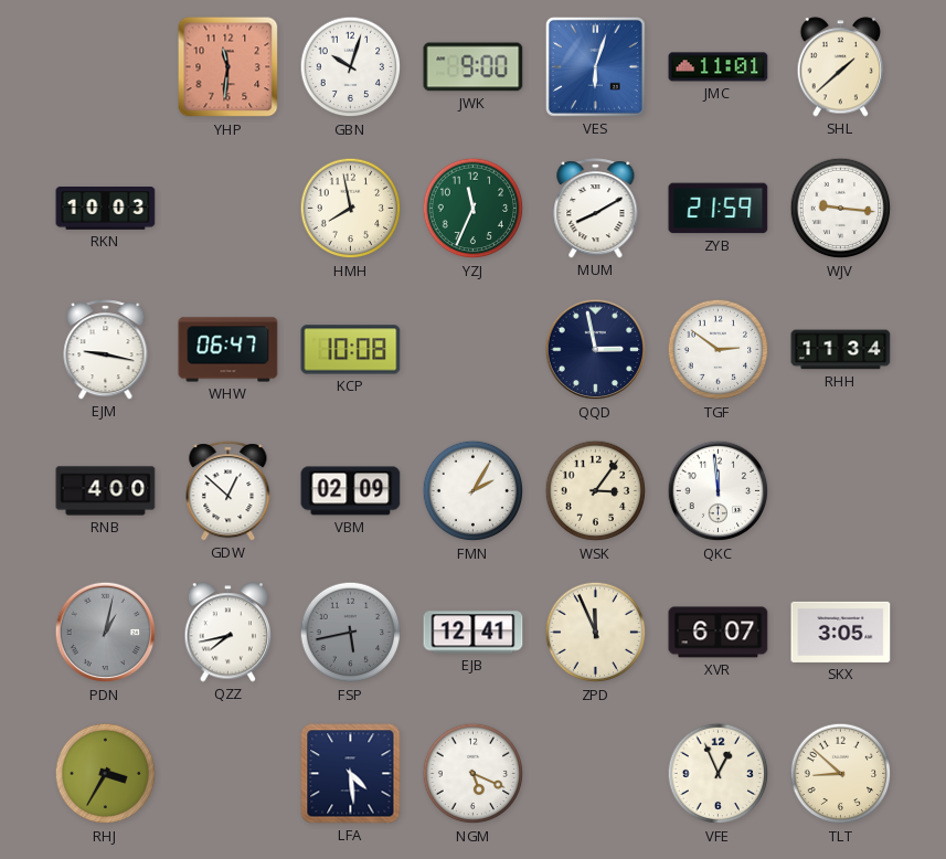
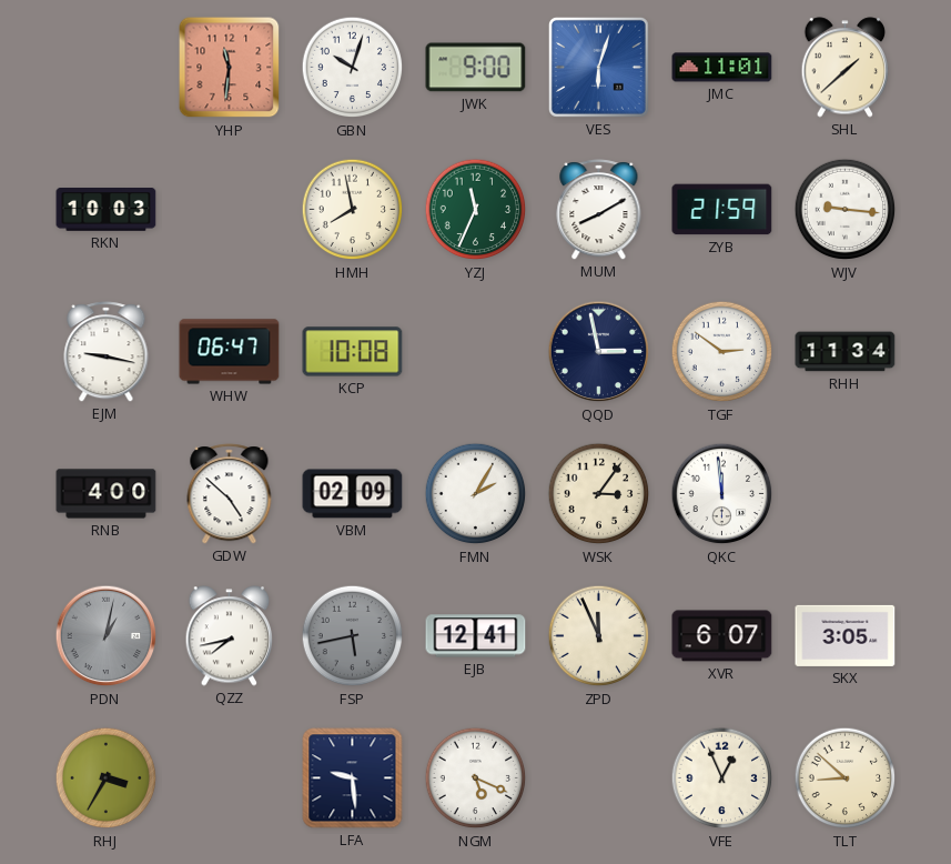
GDW: 12:52 -> 4:52
LFA: 4:29 -> 9:29
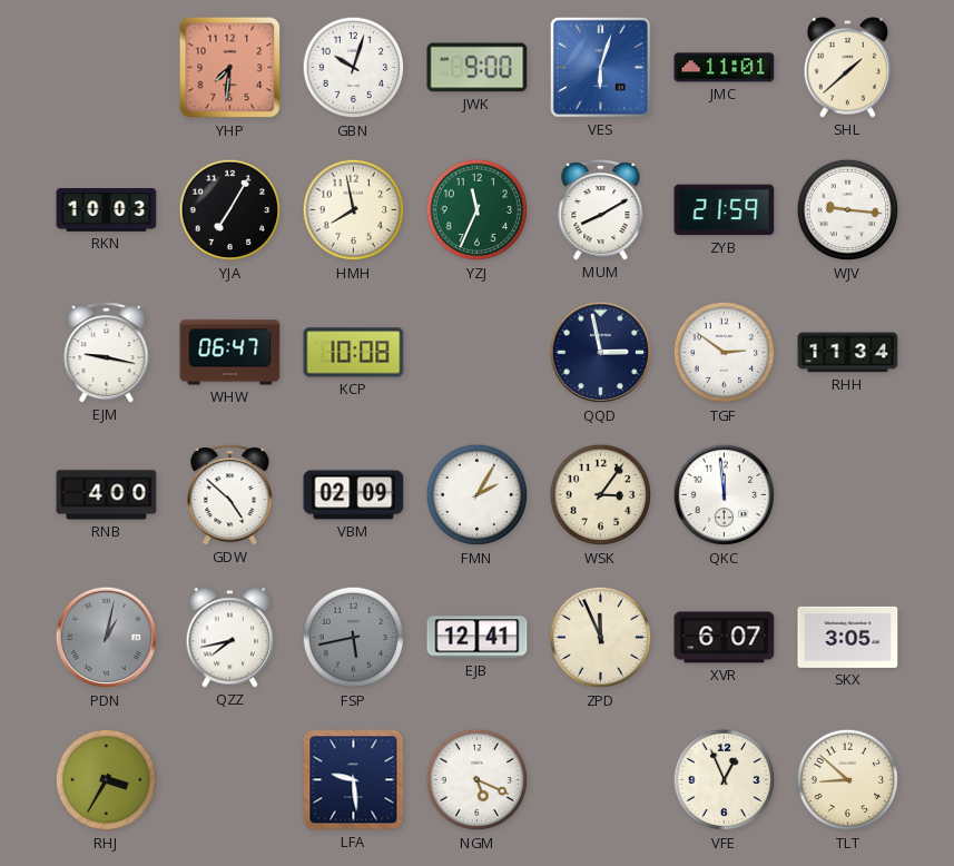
YHP: 11:31 -> 7:31
YJA: none -> 7:05
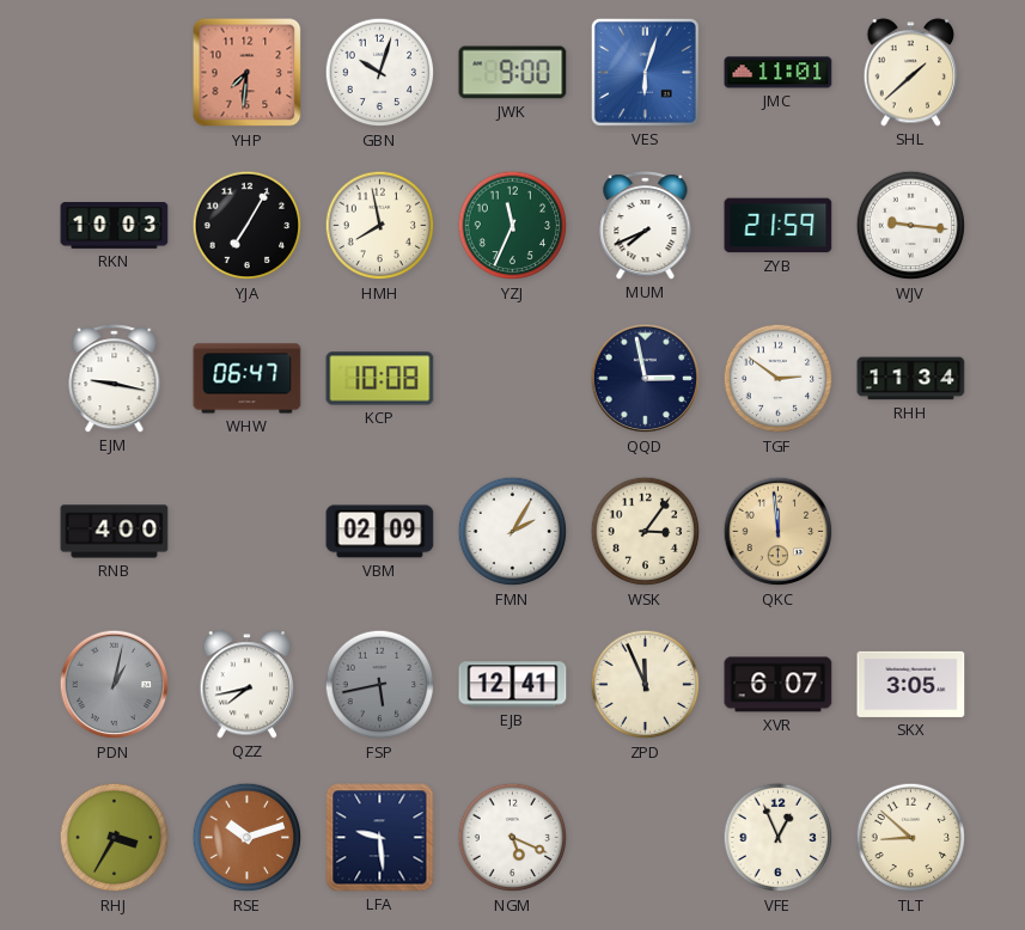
MUM: 8:10 -> 7:41
GDW: 4:52 -> none
QKC dial: white -> champagne
RSE: none -> 10:12
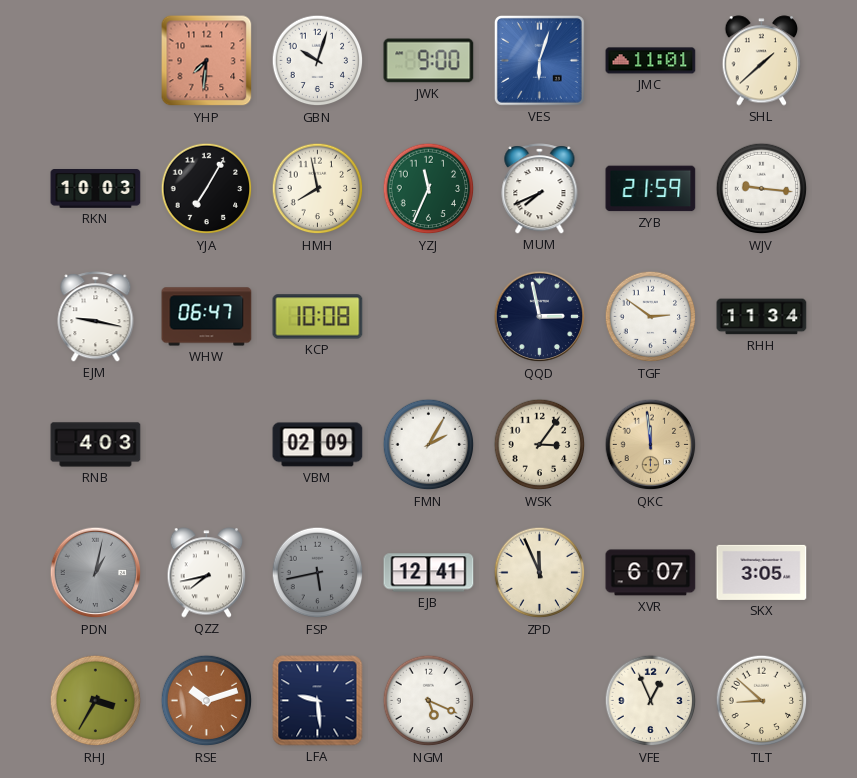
RNB: 4:00 -> 4:03
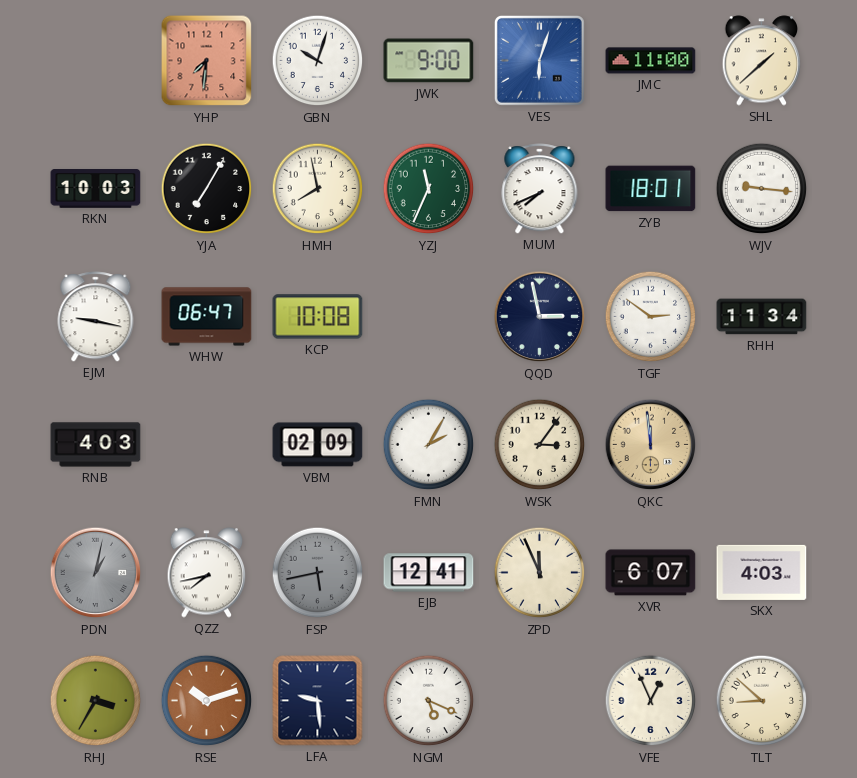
JMC: 11:01 -> 11:00
ZYB: 21:59 -> 18:01
SKX: 3:05 -> 4:03
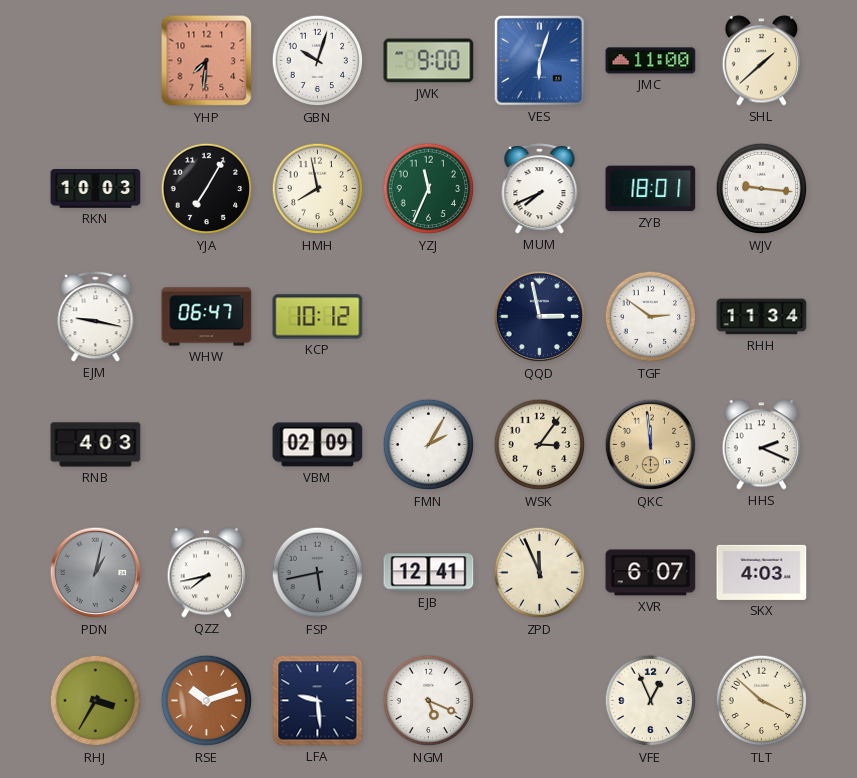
KCP: 10:08 -> 10:12
HHS: none -> 2:19
TLT: 8:52 -> 3:52
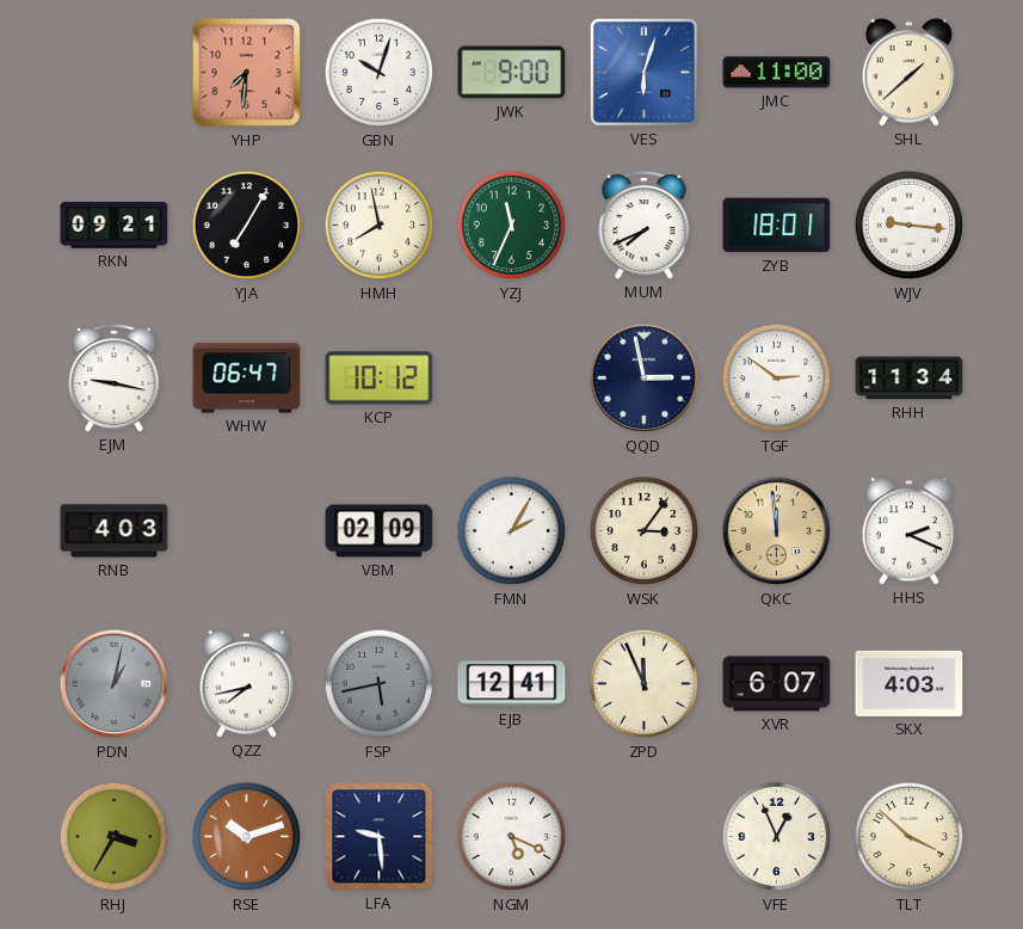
RKN: 10:03 -> 09:21
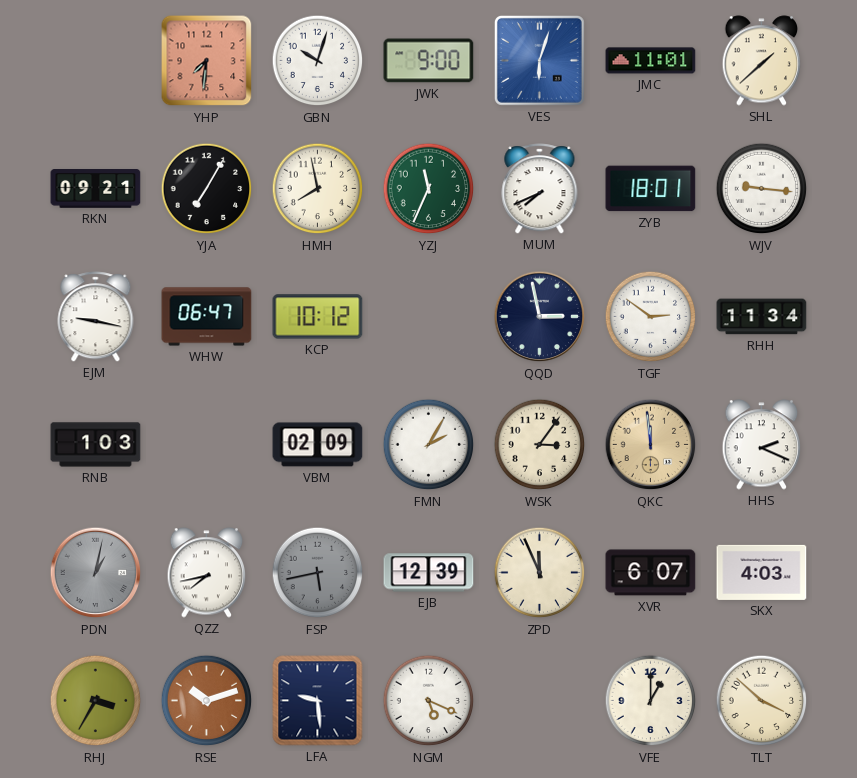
JMC: 11:00 -> 11:01
RNB: 4:03 -> 1:03
EJB: 12:41 -> 12:39
VFE: 12:56 -> 1:00
